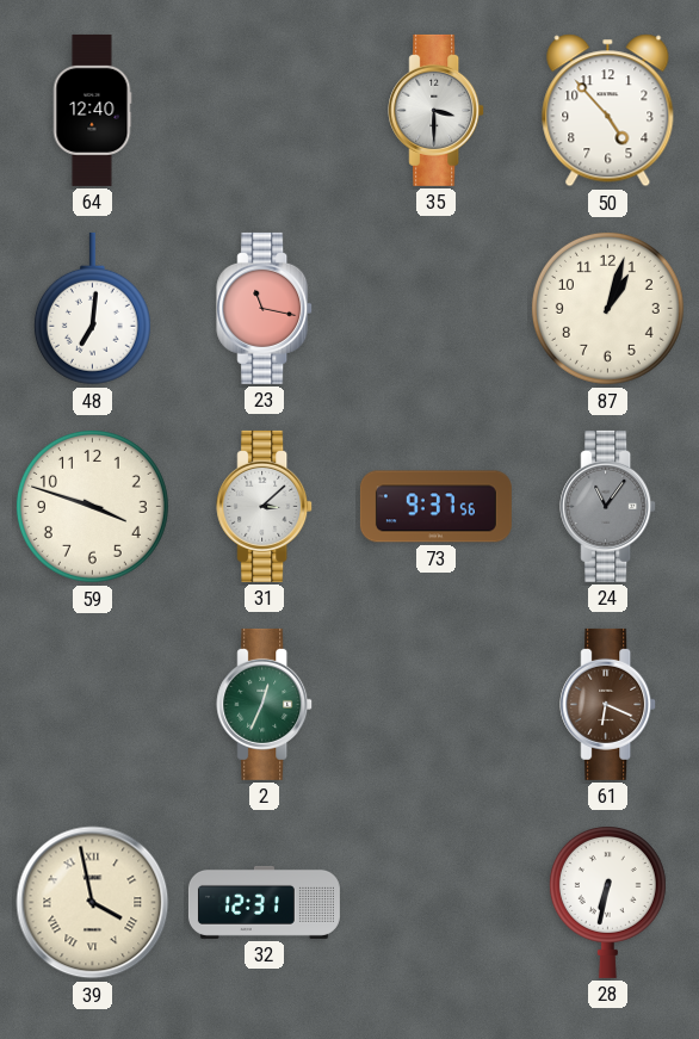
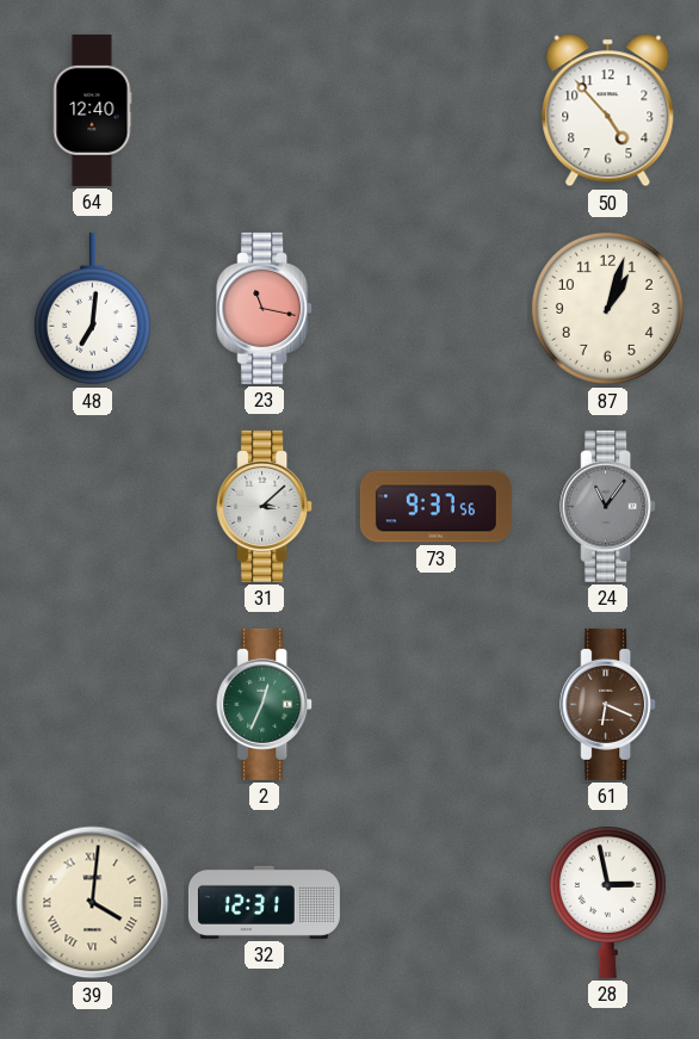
35: 3:30 -> none
59: 3:48 -> none
39: 3:58 -> 4:01
28: 6:32 -> 2:58
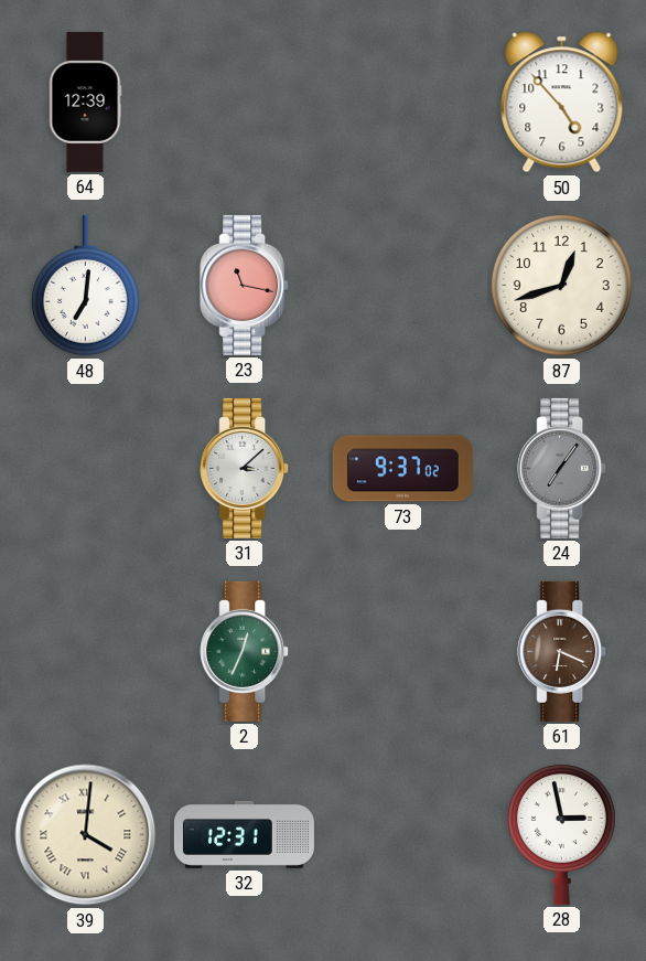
64: 12:40 -> 12:39
87: 1:03 -> 12:42
73: 9:37:56 -> 9:37:02
24: 11:06 -> 7:06
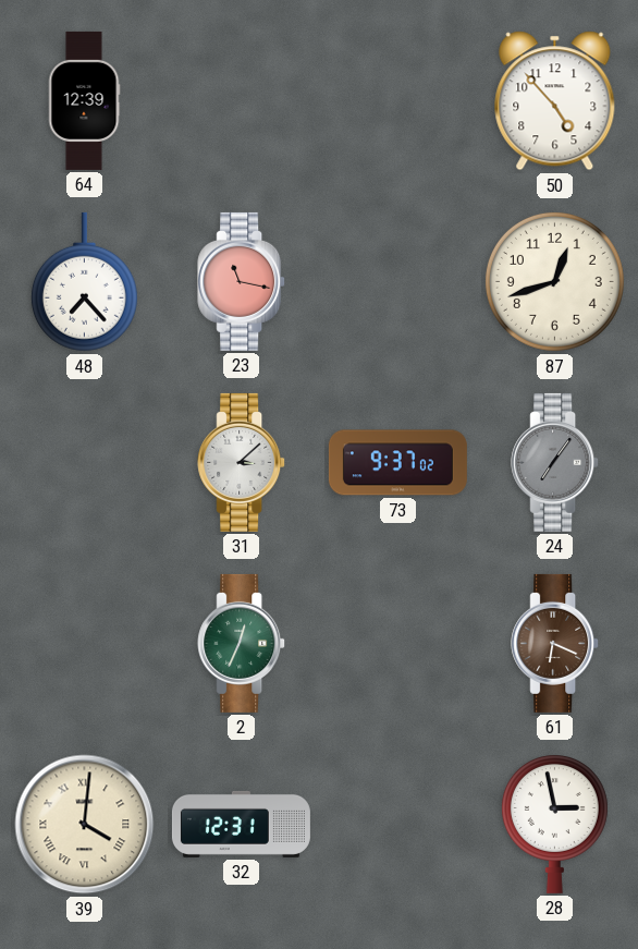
48: 7:01 -> 7:23
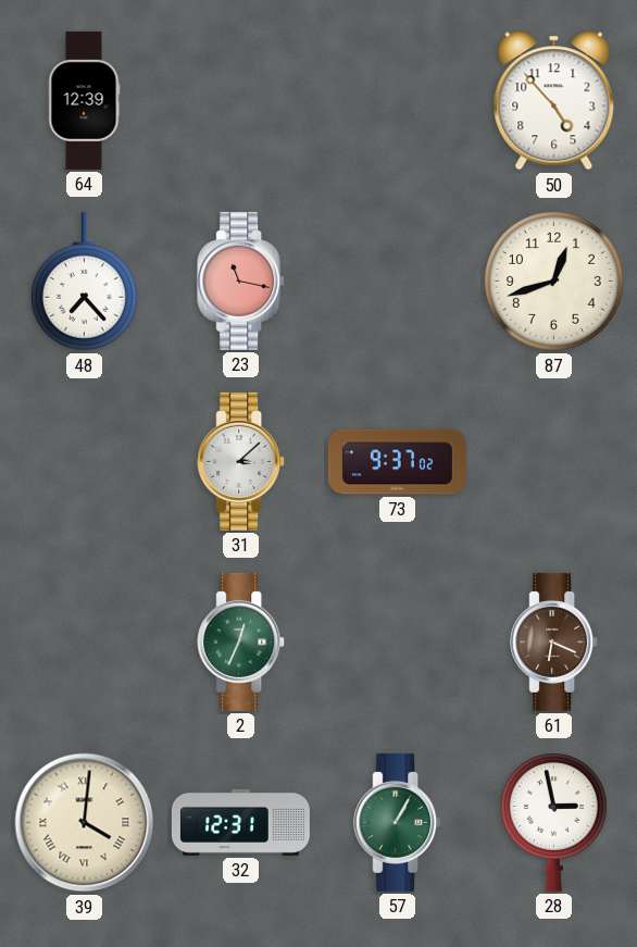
24: 7:06 -> none
57: none -> 1:05
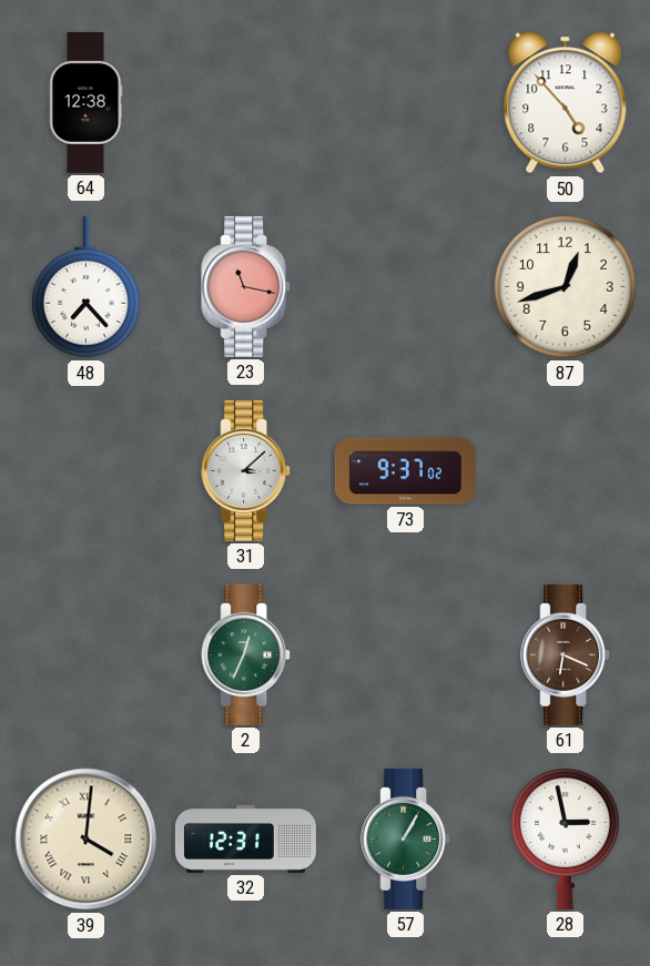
64: 12:39 -> 12:38
